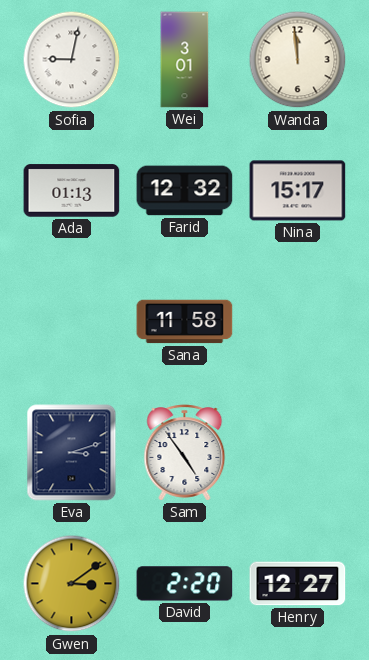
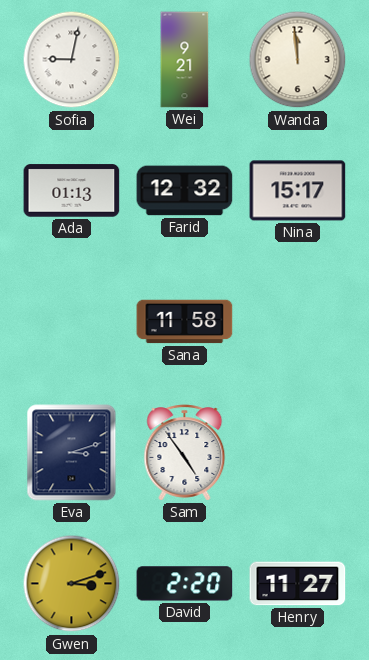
Wei: 3:01 -> 9:21
Gwen: 3:09 -> 3:12
Henry: 12:27 -> 11:27
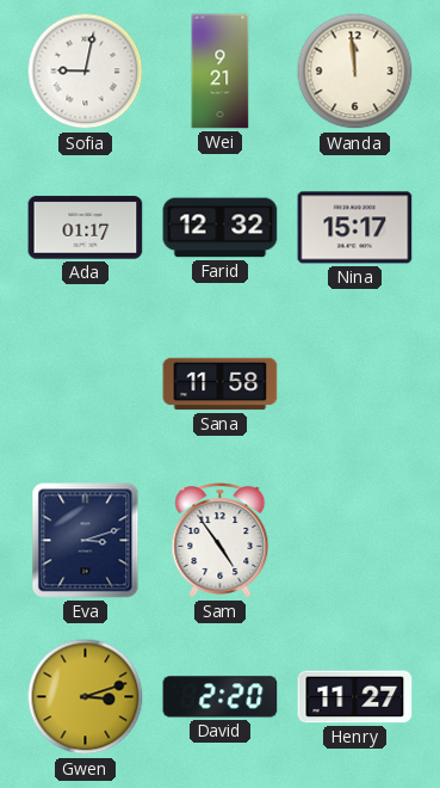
Ada: 01:13 -> 01:17
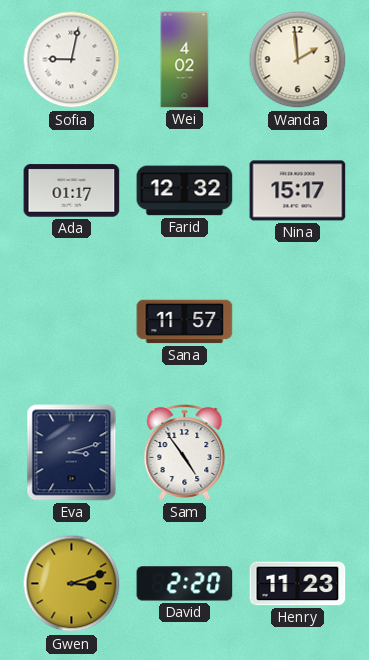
Wei: 9:21 -> 4:02
Wanda: 11:59 -> 1:59
Sana: 11:58 -> 11:57
Henry: 11:27 -> 11:23
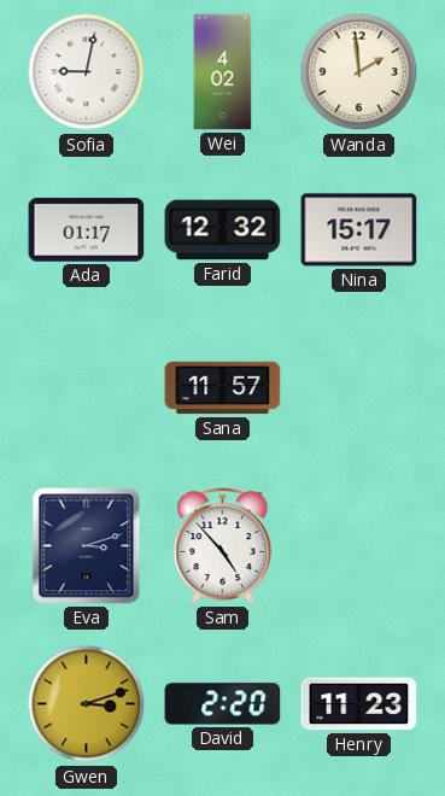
Sam: 4:54 -> 4:53
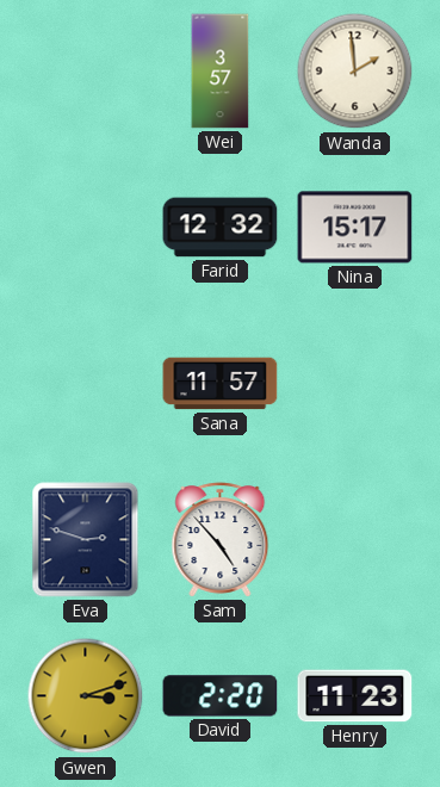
Sofia: 9:02 -> none
Wei: 4:02 -> 3:57
Ada: 01:17 -> none
Eva: 3:12 -> 2:48
